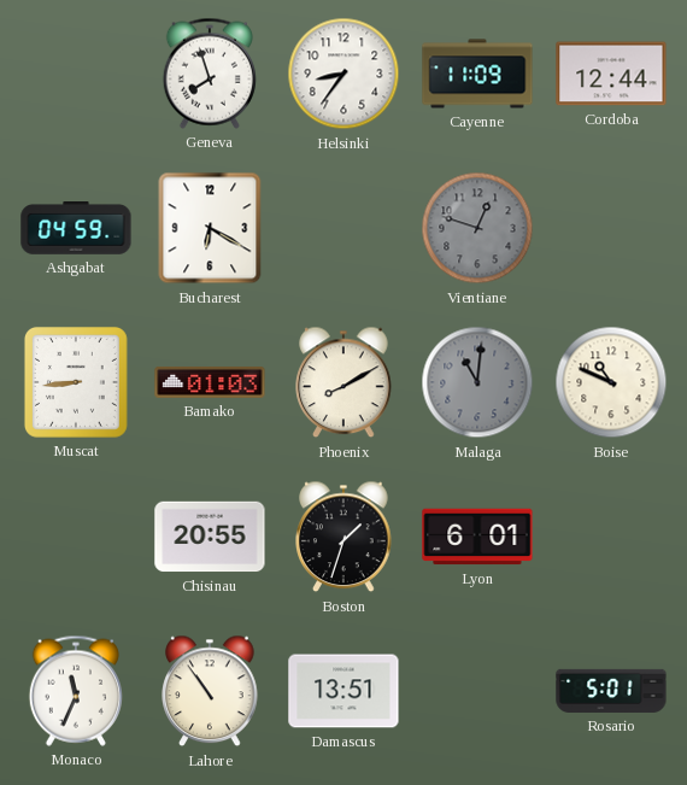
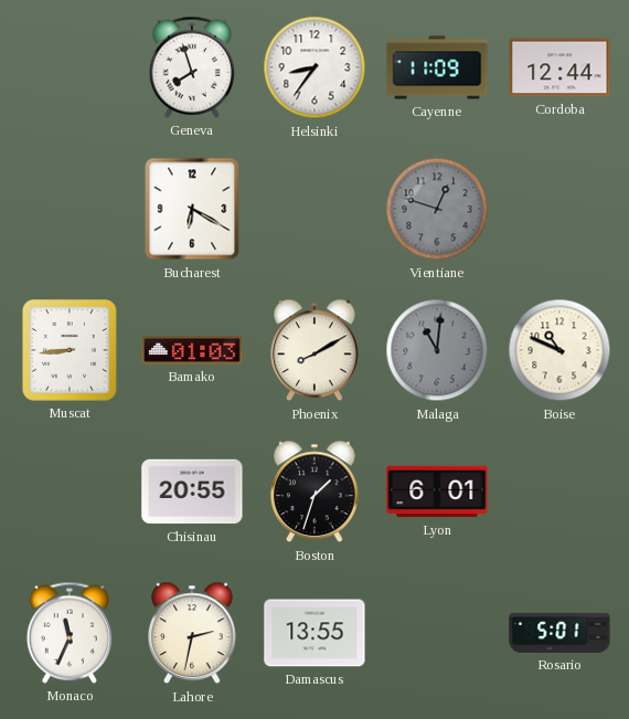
Ashgabat: 04:59 -> none
Lahore: 10:54 -> 2:32
Damascus: 13:51 -> 13:55
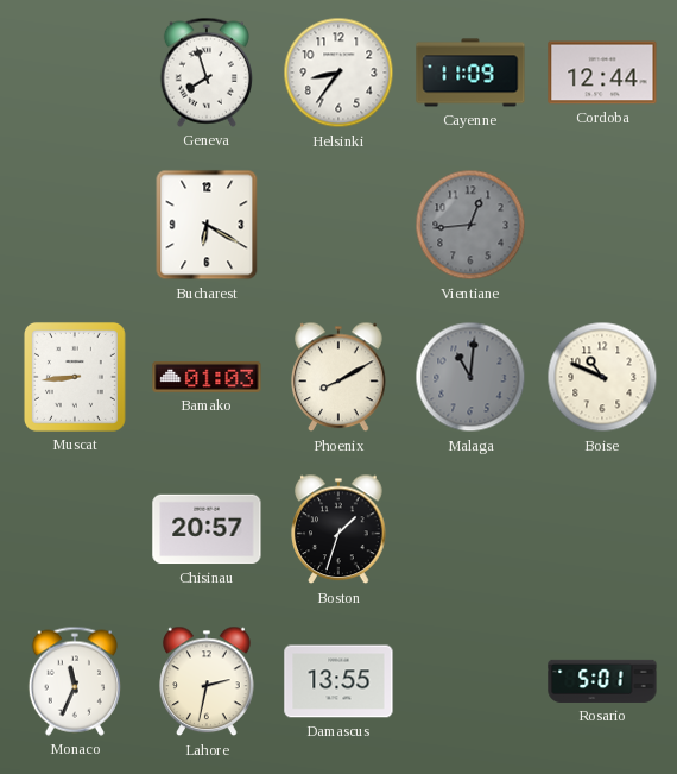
Vientiane: 12:48 -> 12:44
Chisinau: 20:55 -> 20:57
Lyon: 6:01 -> none
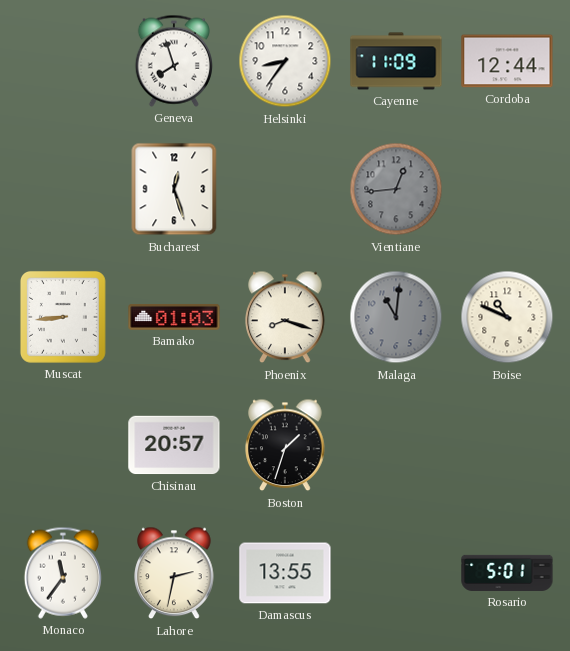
Bucharest: 6:20 -> 12:27
Phoenix: 8:10 -> 8:18
Monaco: 11:34 -> 11:36
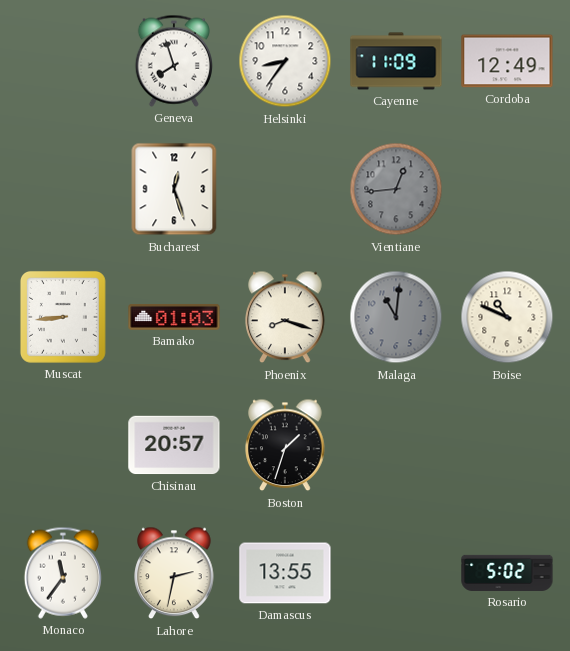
Cordoba: 12:44 -> 12:49
Rosario: 5:01 -> 5:02
